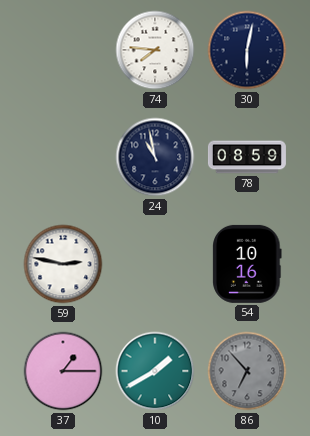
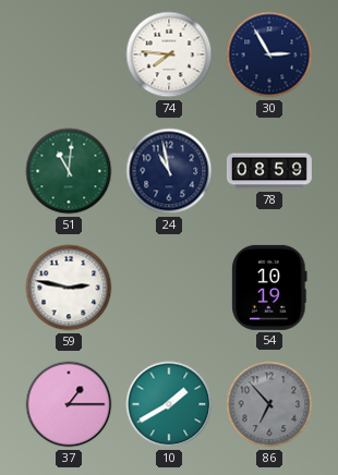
30: 6:02 -> 2:55
51: none -> 11:01
54: 10:16 -> 10:19
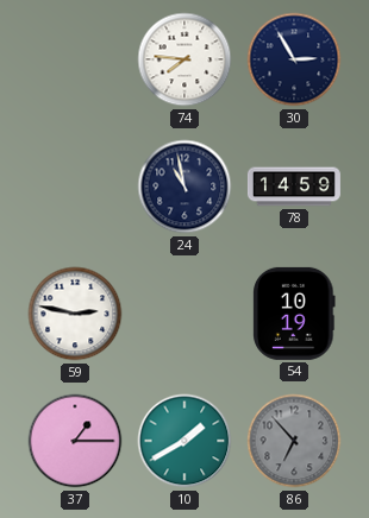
51: 11:01 -> none
78: 08:59 -> 14:59
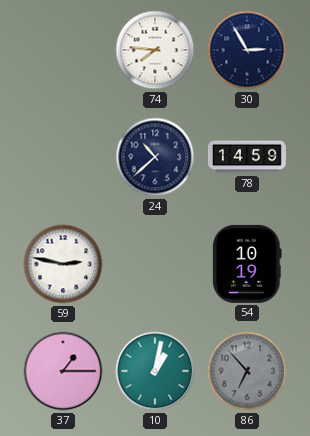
24: 10:58 -> 10:38
10: 1:40 -> 1:02
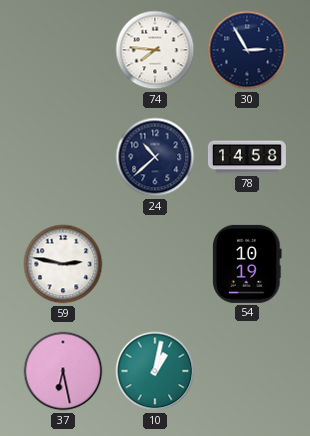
78: 14:59 -> 14:58
37: 1:15 -> 6:28
86: 6:53 -> none
